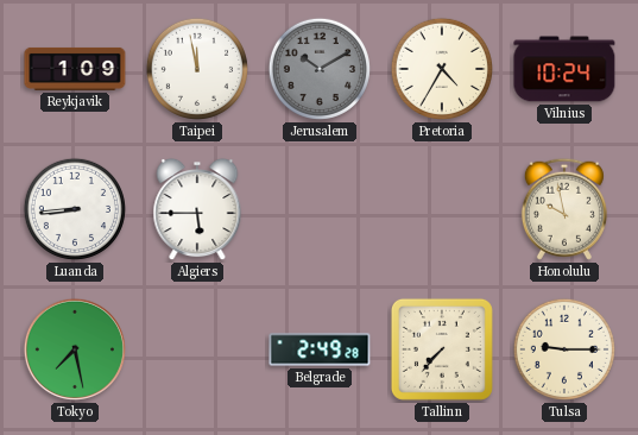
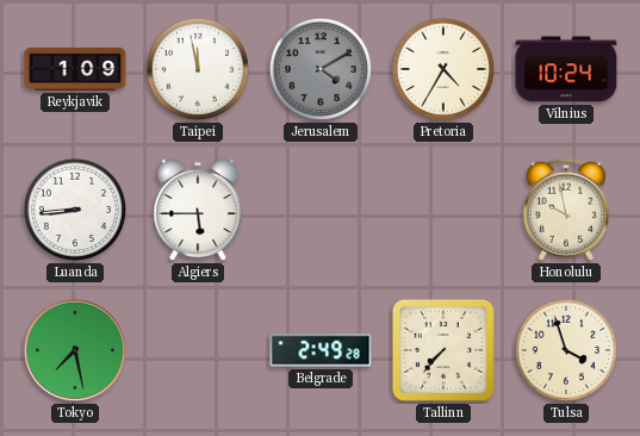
Jerusalem: 10:10 -> 4:10
Tulsa: 9:15 -> 3:57
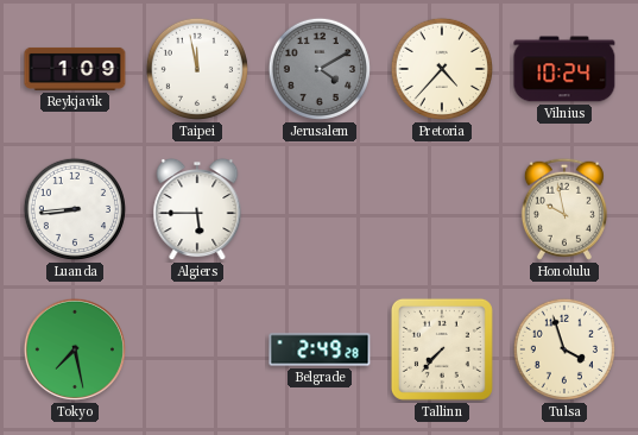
Pretoria: 4:35 -> 4:37
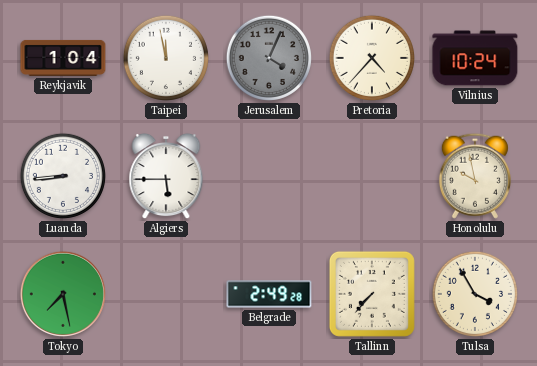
Reykjavik: 1:09 -> 1:04
Jerusalem: 4:10 -> 4:04
Tulsa: 3:57 -> 3:55
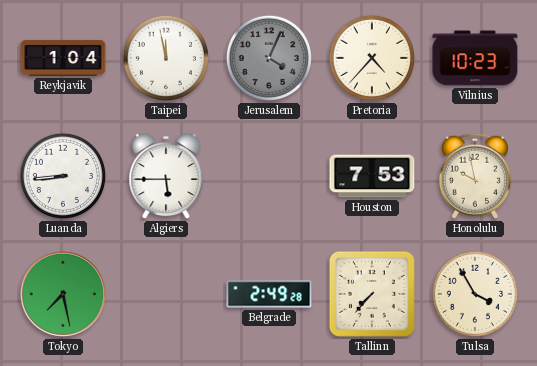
Vilnius: 10:24 -> 10:23
Houston: none -> 7:53
